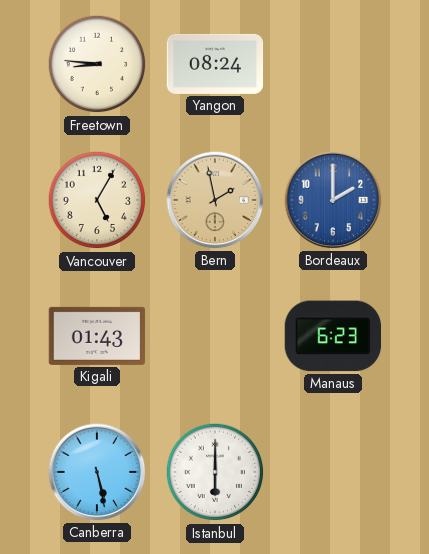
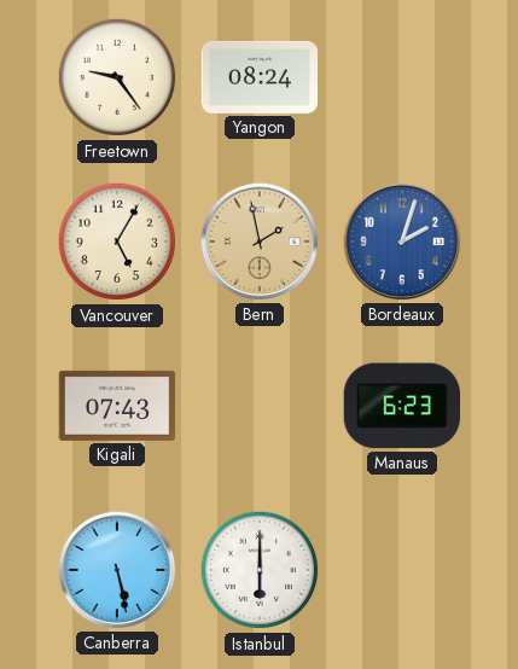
Freetown: 8:46 -> 9:24
Bordeaux: 2:00 -> 2:03
Kigali: 01:43 -> 07:43
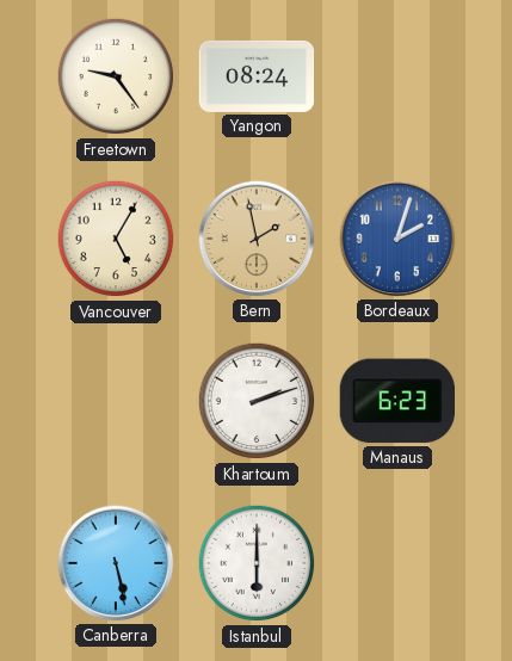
Kigali: 07:43 -> none
Khartoum: none -> 2:12
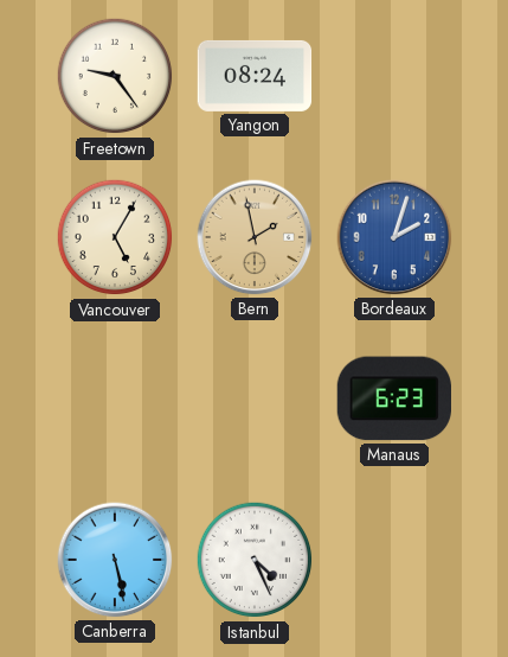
Khartoum: 2:12 -> none
Istanbul: 6:00 -> 4:26
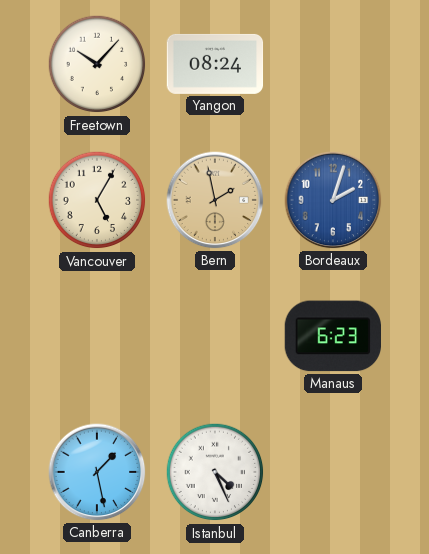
Freetown: 9:24 -> 10:07
Canberra: 5:28 -> 1:28
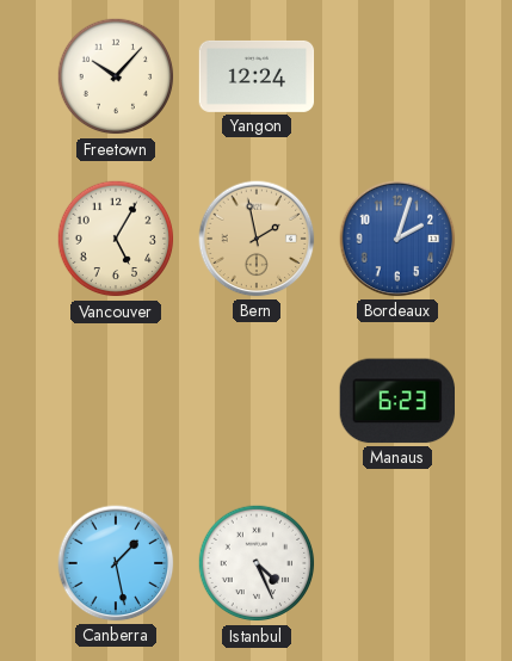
Yangon: 08:24 -> 12:24
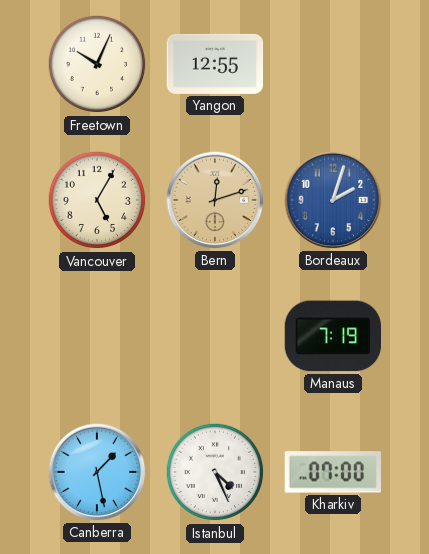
Freetown: 10:07 -> 10:04
Yangon: 12:24 -> 12:55
Bern: 1:58 -> 12:12
Manaus: 6:23 -> 7:19
Kharkiv: none -> 07:00
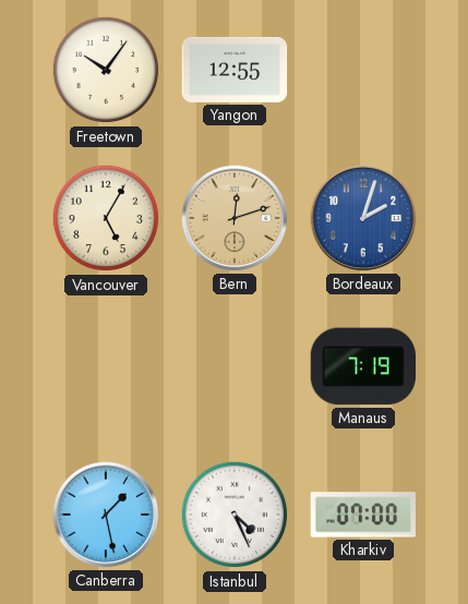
Freetown: 10:04 -> 10:06
